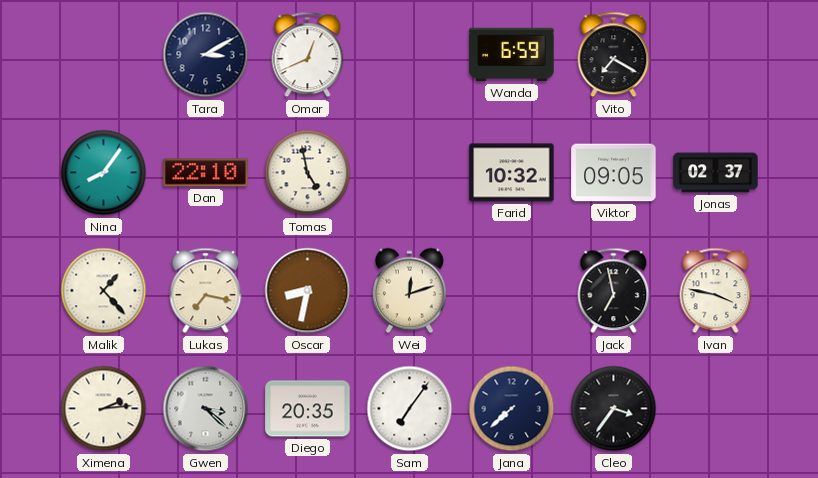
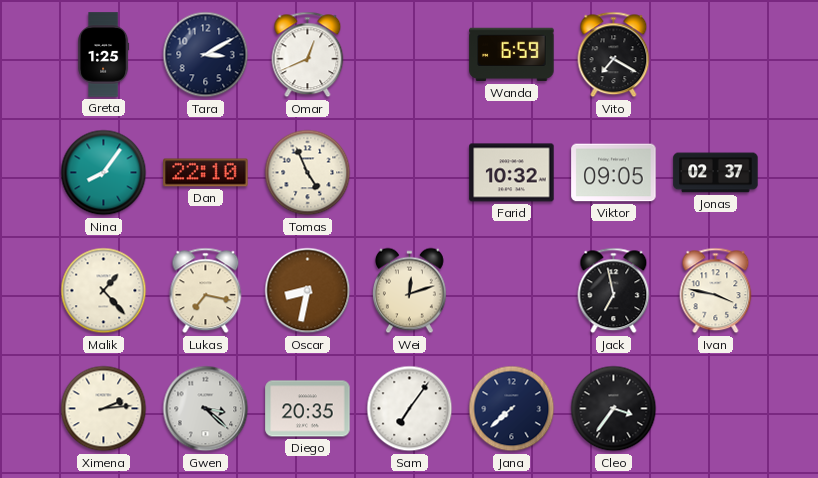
Greta: none -> 1:25
Tomas: 4:58 -> 4:56
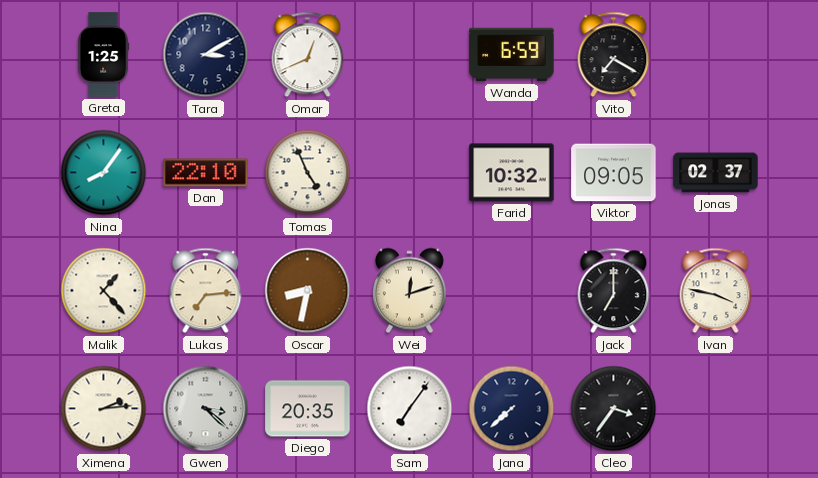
Lukas: 7:17 -> 7:14
Jack: 6:58 -> 7:00
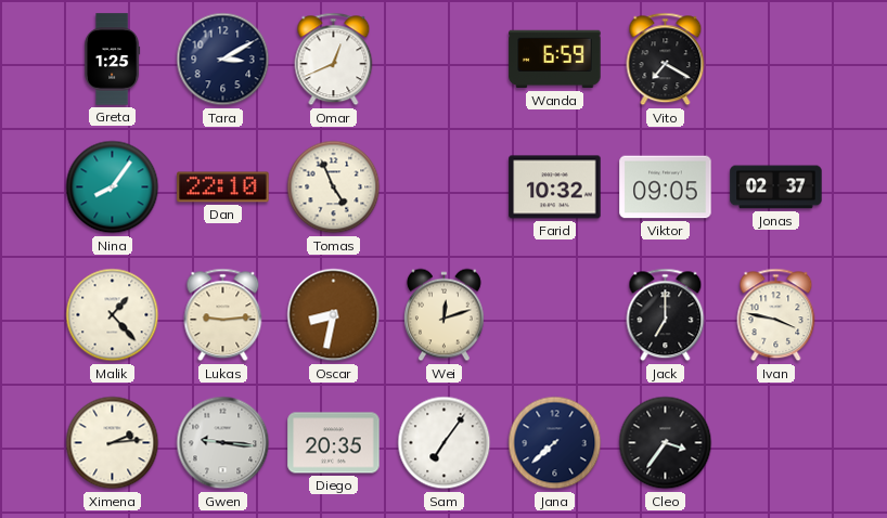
Lukas: 7:14 -> 9:14
Gwen: 3:22 -> 9:16
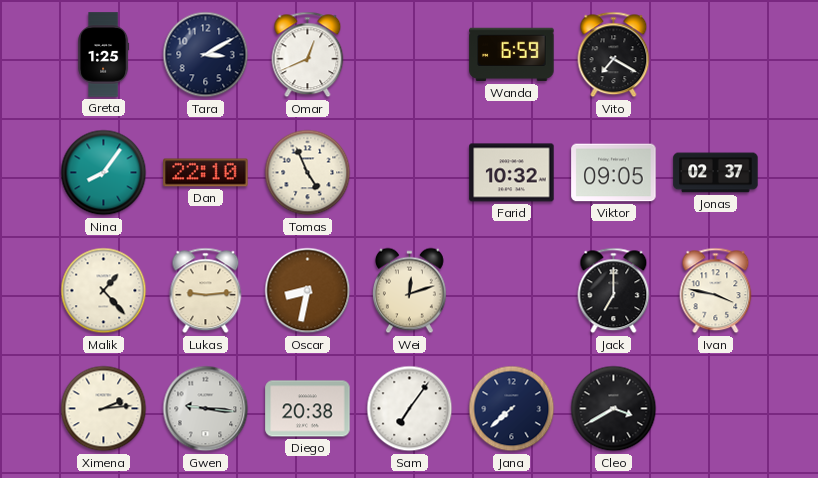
Diego: 20:35 -> 20:38
Cleo: 3:36 -> 3:40
